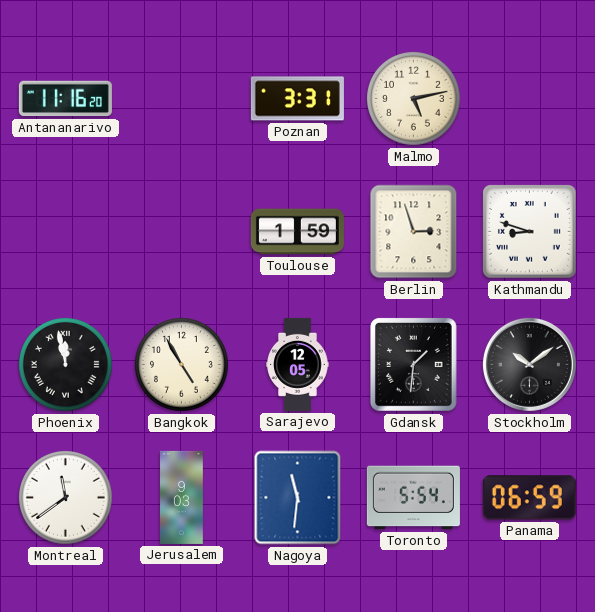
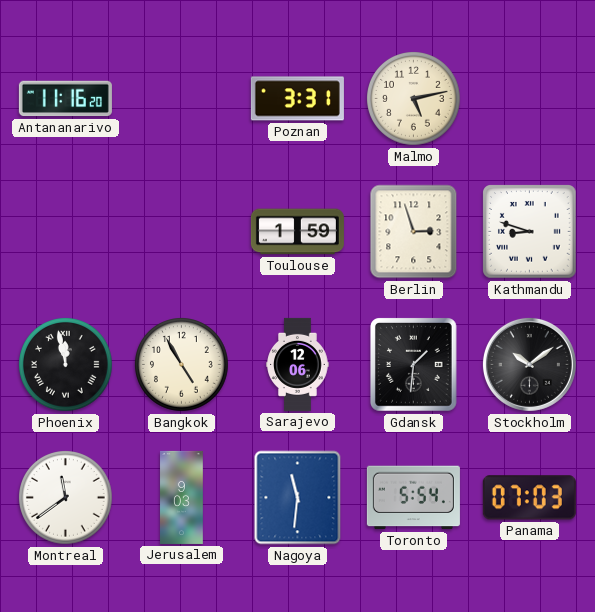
Sarajevo: 12:05 -> 12:06
Panama: 06:59 -> 07:03
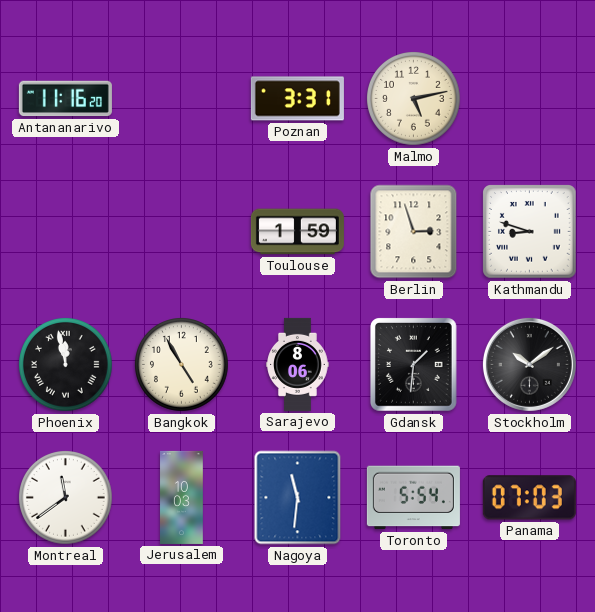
Sarajevo: 12:06 -> 8:06
Jerusalem: 9:03 -> 10:03
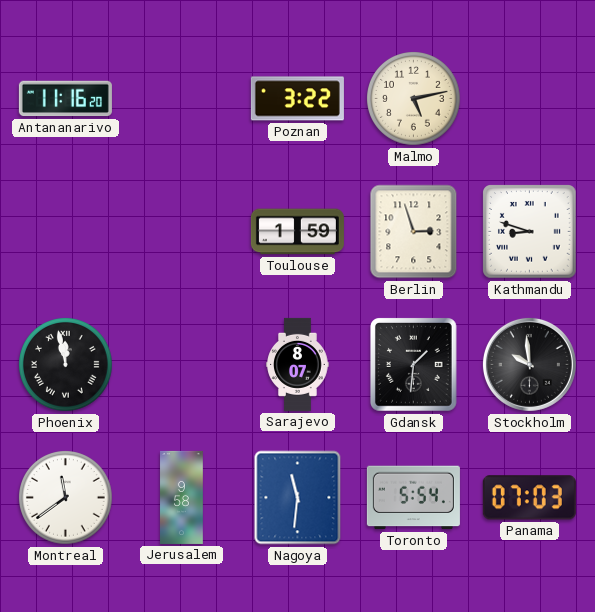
Poznan: 3:31 -> 3:22
Bangkok: 4:55 -> none
Sarajevo: 8:06 -> 8:07
Stockholm: 10:09 -> 9:59
Jerusalem: 10:03 -> 9:58
